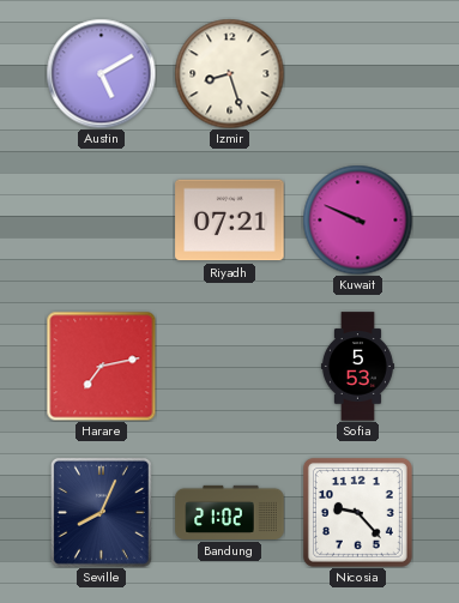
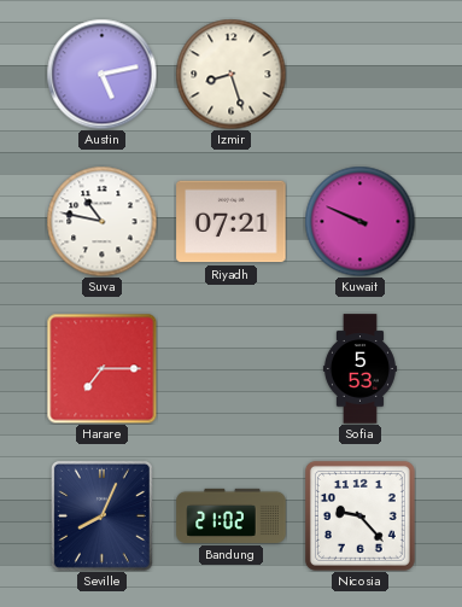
Austin: 5:10 -> 5:13
Suva: none -> 10:47
Harare: 7:13 -> 7:15
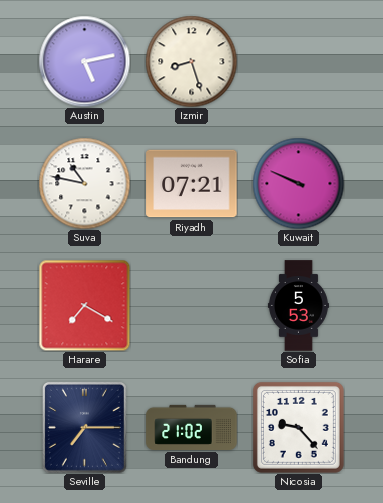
Harare: 7:15 -> 7:20
Seville: 8:04 -> 7:15
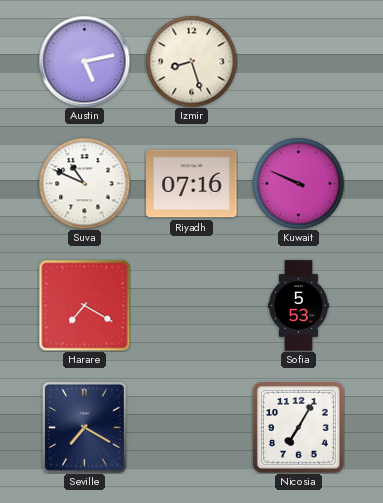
Suva: 10:47 -> 10:49
Riyadh: 07:21 -> 07:16
Seville: 7:15 -> 7:20
Bandung: 21:02 -> none
Nicosia: 9:23 -> 7:05
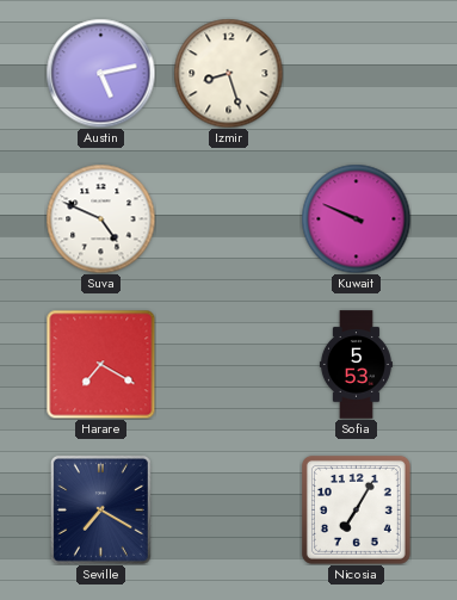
Suva: 10:49 -> 4:49
Riyadh: 07:16 -> none
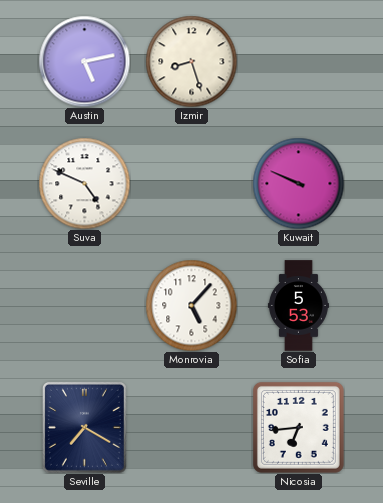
Harare: 7:20 -> none
Monrovia: none -> 5:07
Nicosia: 7:05 -> 6:44
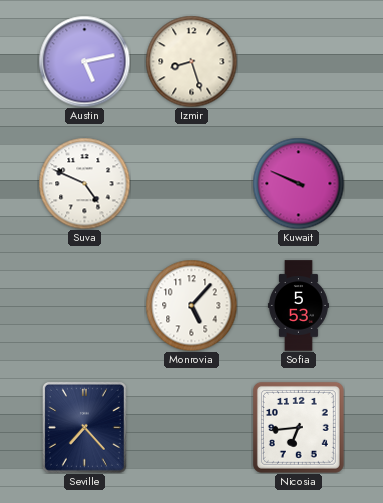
Seville: 7:20 -> 7:23
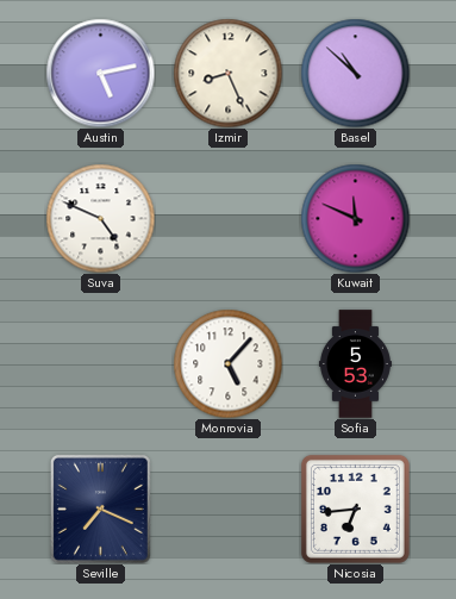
Izmir: 8:27 -> 8:26
Basel: none -> 10:52
Kuwait: 9:49 -> 11:49
Seville: 7:23 -> 7:19
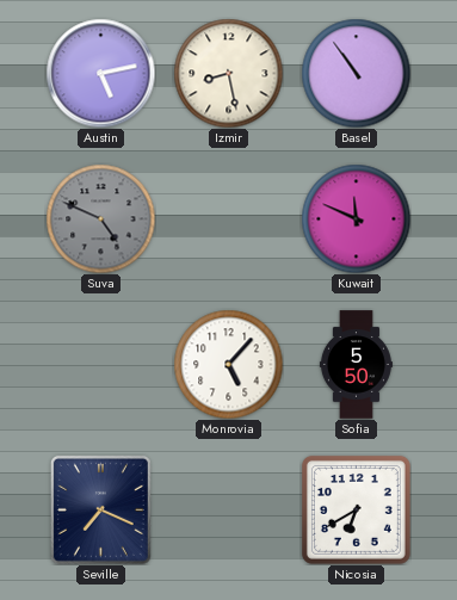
Izmir: 8:26 -> 8:28
Basel: 10:52 -> 10:54
Suva dial: white -> grey
Sofia: 5:53 -> 5:50
Nicosia: 6:44 -> 6:40
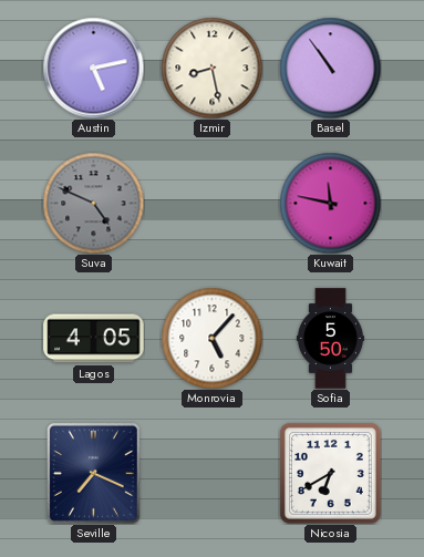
Kuwait: 11:49 -> 11:47
Lagos: none -> 4:05
